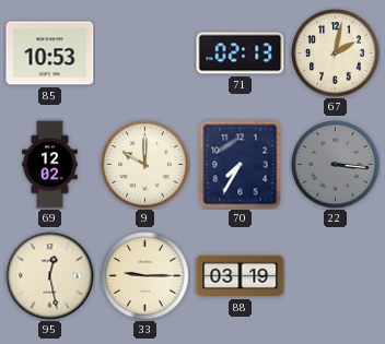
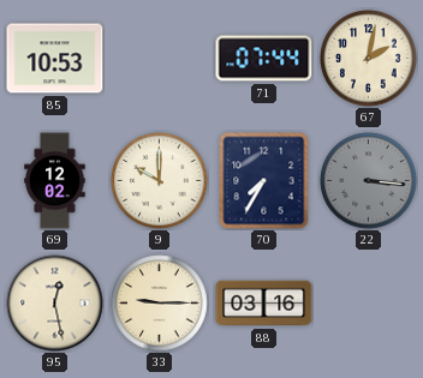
71: 02:13 -> 07:44
88: 03:19 -> 03:16
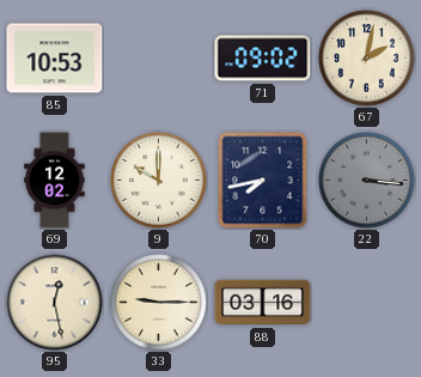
71: 07:44 -> 09:02
70: 7:35 -> 7:43
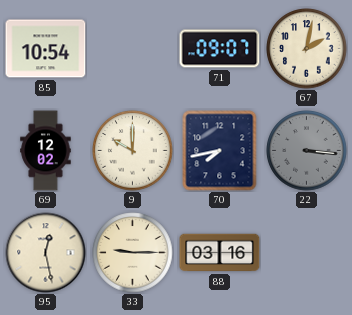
85: 10:53 -> 10:54
71: 09:02 -> 09:07
